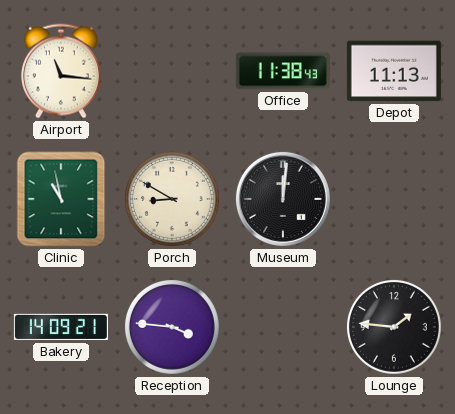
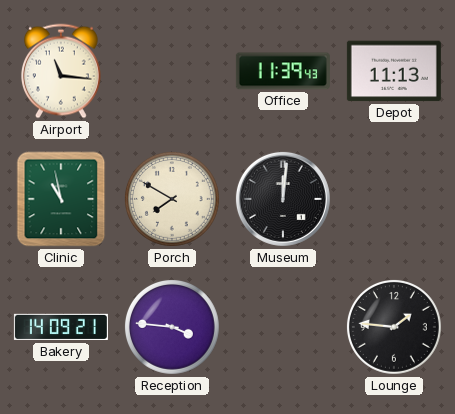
Office: 11:38 -> 11:39
Porch: 8:50 -> 7:50
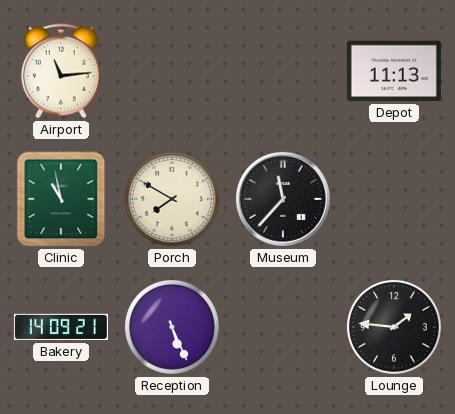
Airport: 11:16 -> 11:14
Office: 11:39 -> none
Museum: 12:01 -> 11:37
Reception: 3:46 -> 5:26
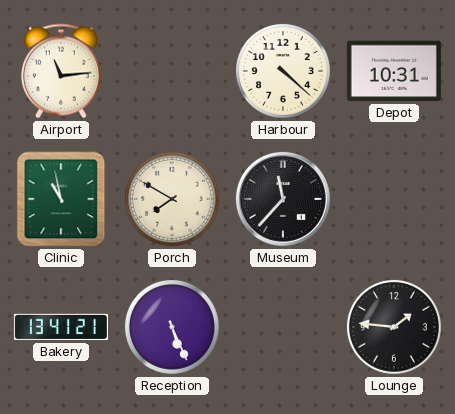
Harbour: none -> 4:22
Depot: 11:13 -> 10:31
Bakery: 14:09 -> 13:41
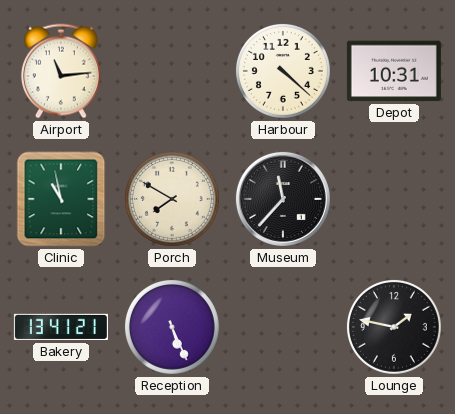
Lounge: 1:46 -> 1:47
